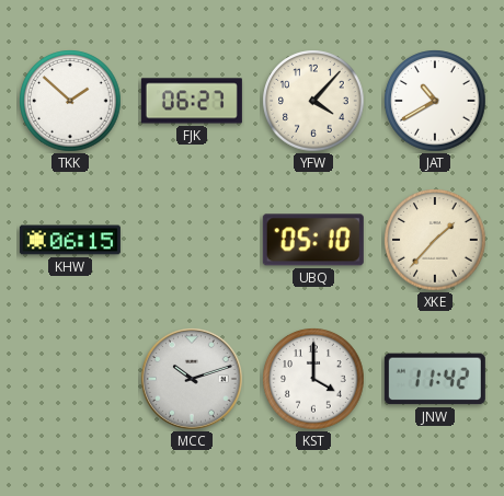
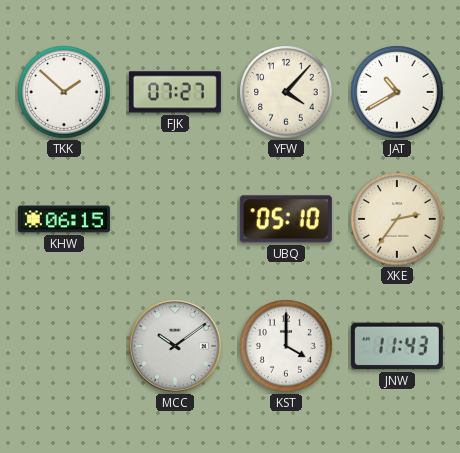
FJK: 06:27 -> 07:27
XKE: 1:37 -> 2:36
MCC: 10:12 -> 10:09
JNW: 11:42 -> 11:43
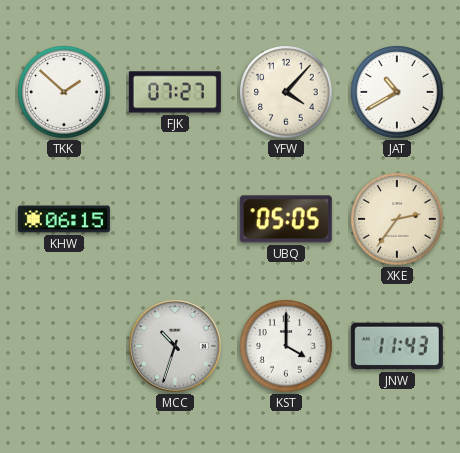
UBQ: 05:10 -> 05:05
MCC: 10:09 -> 10:33
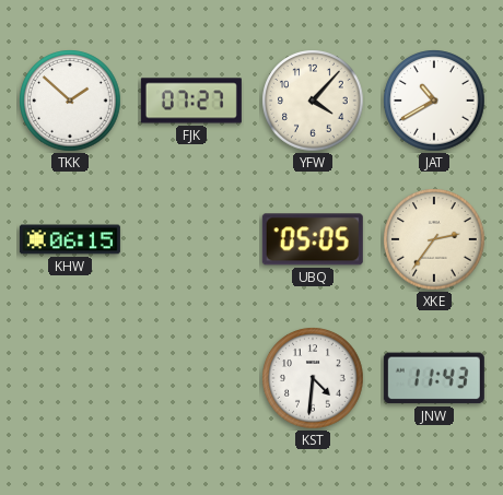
MCC: 10:33 -> none
KST: 4:00 -> 4:31
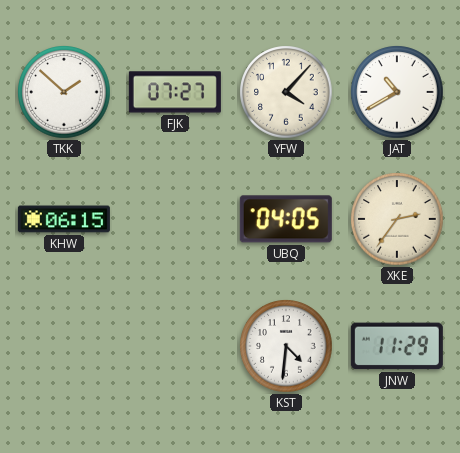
UBQ: 05:05 -> 04:05
JNW: 11:43 -> 11:29
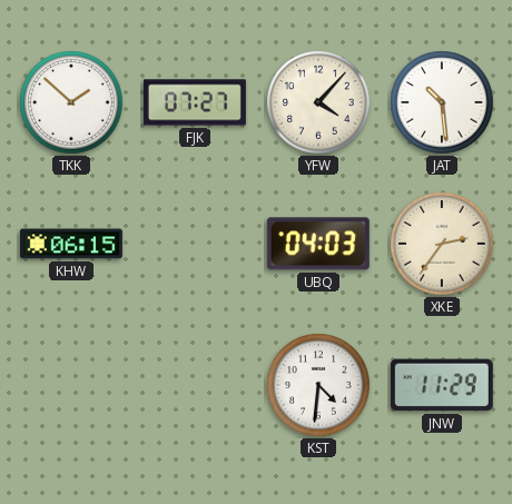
JAT: 10:40 -> 10:29
UBQ: 04:05 -> 04:03
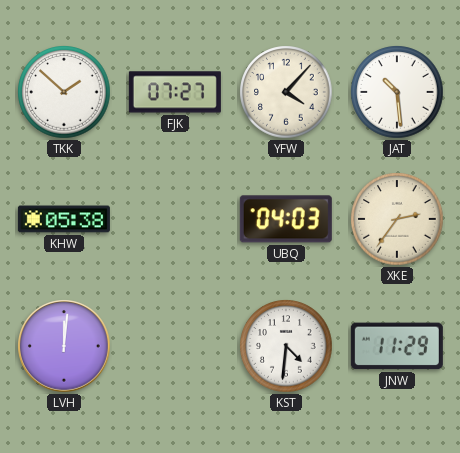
KHW: 06:15 -> 05:38
LVH: none -> 12:01
